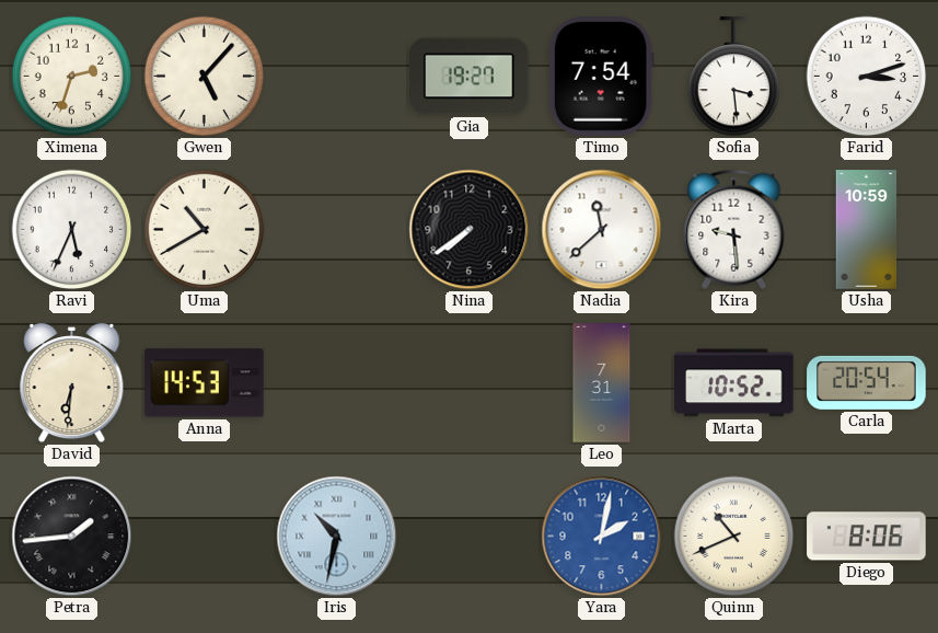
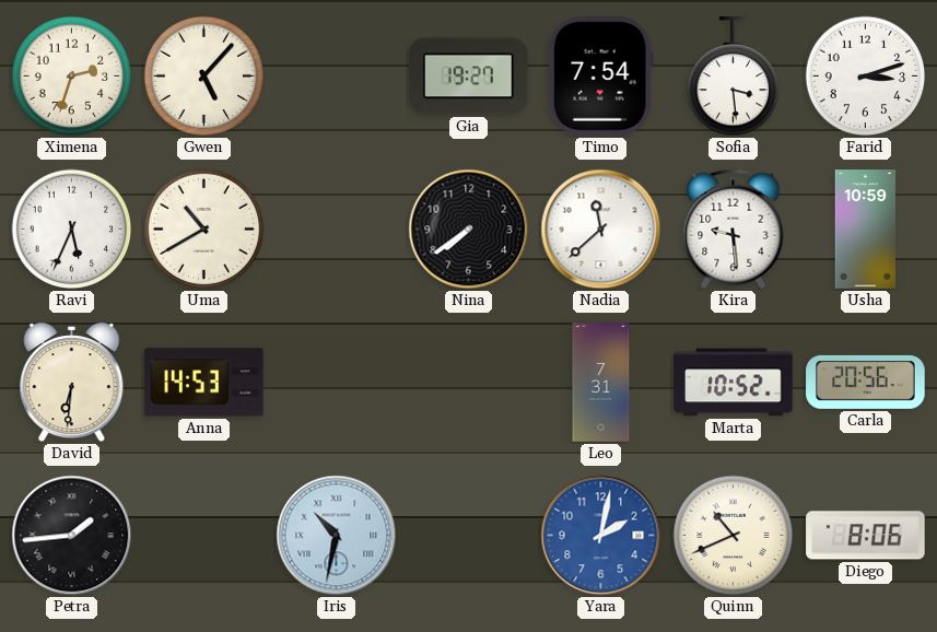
Carla: 20:54 -> 20:56
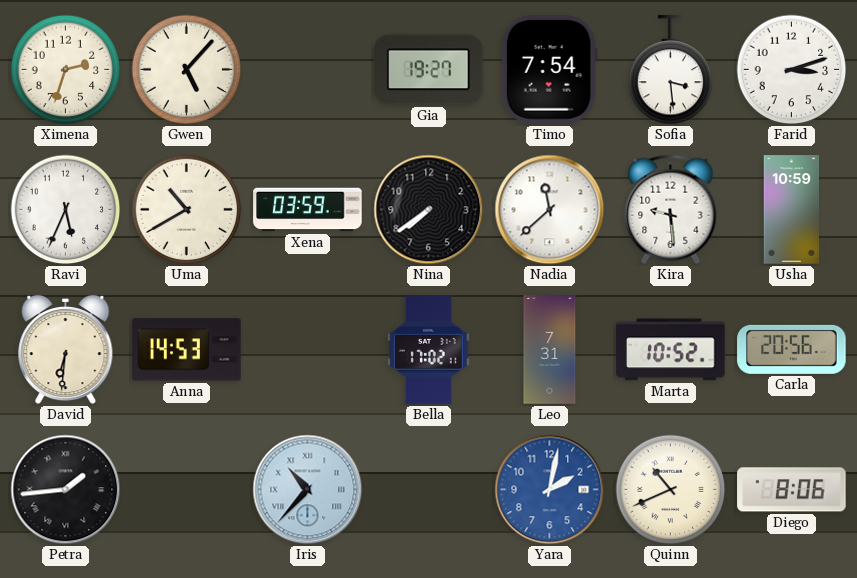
Xena: none -> 03:59
Bella: none -> 17:02
Iris: 10:32 -> 10:37
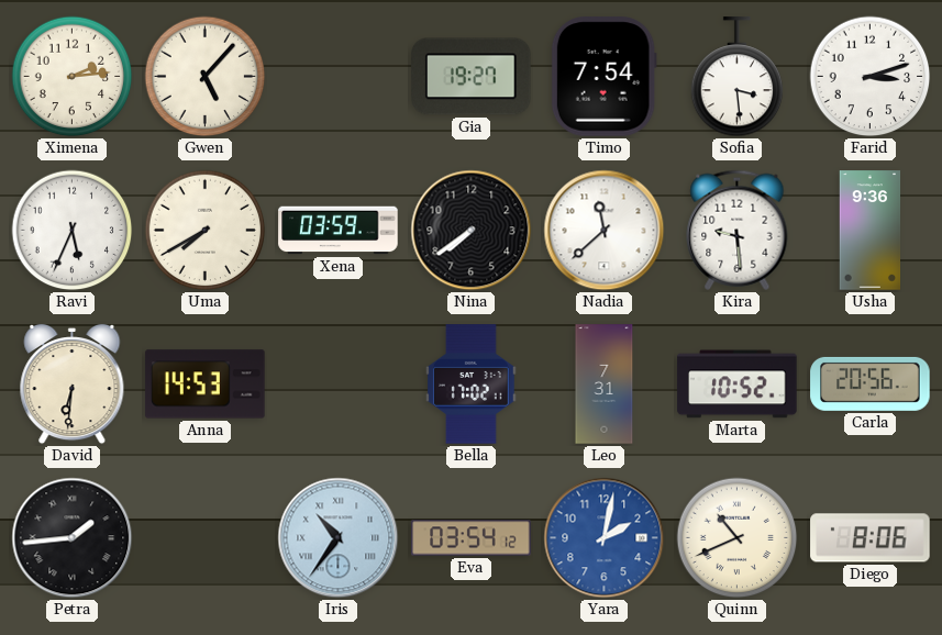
Ximena: 2:33 -> 2:14
Uma: 10:40 -> 7:40
Usha: 10:59 -> 9:36
Iris: 10:37 -> 10:36
Eva: none -> 03:54
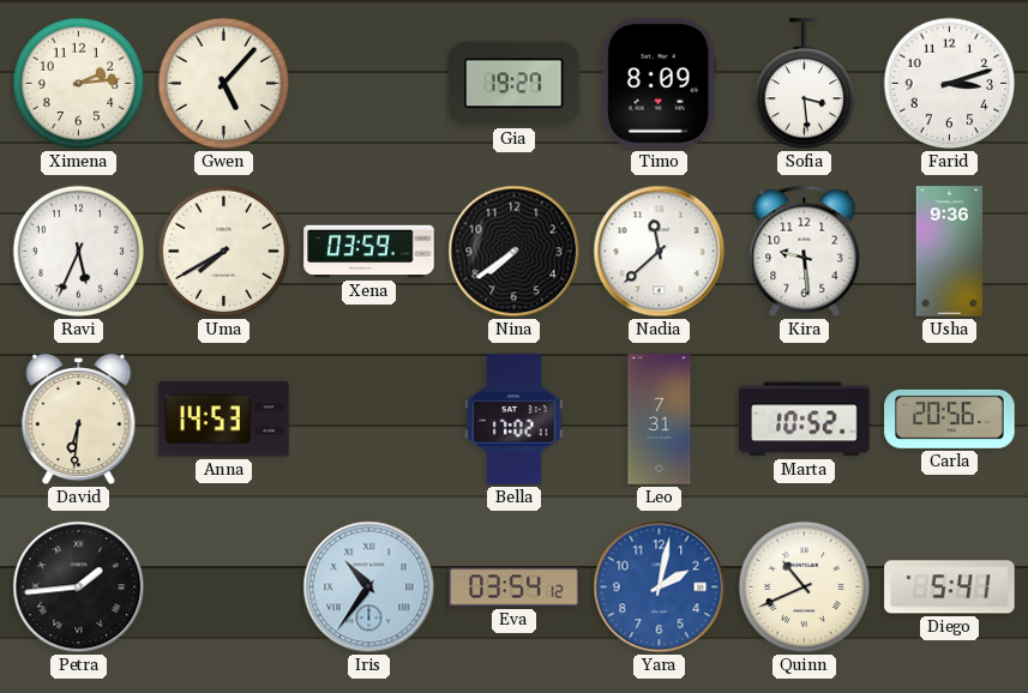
Timo: 7:54 -> 8:09
Diego: 8:06 -> 5:41
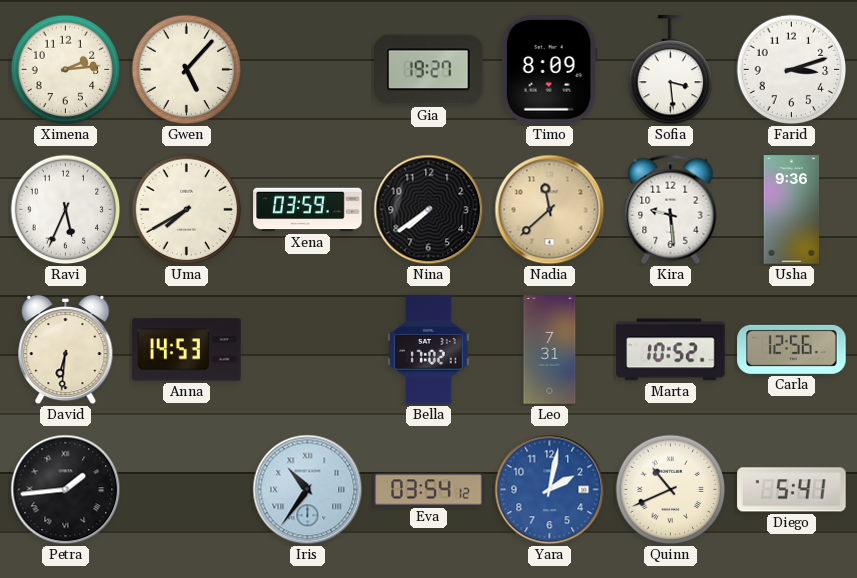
Nadia dial: white -> champagne
Carla: 20:56 -> 12:56
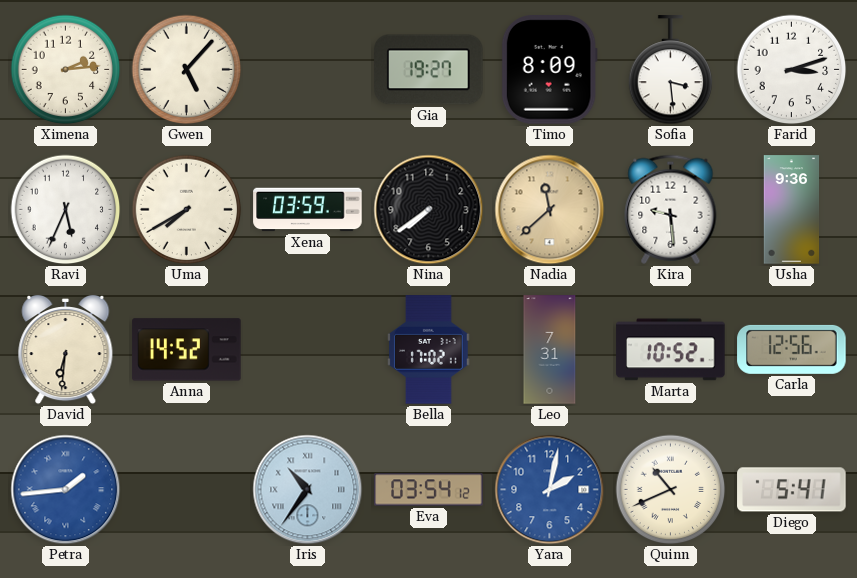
Anna: 14:53 -> 14:52
Petra dial: black -> blue
